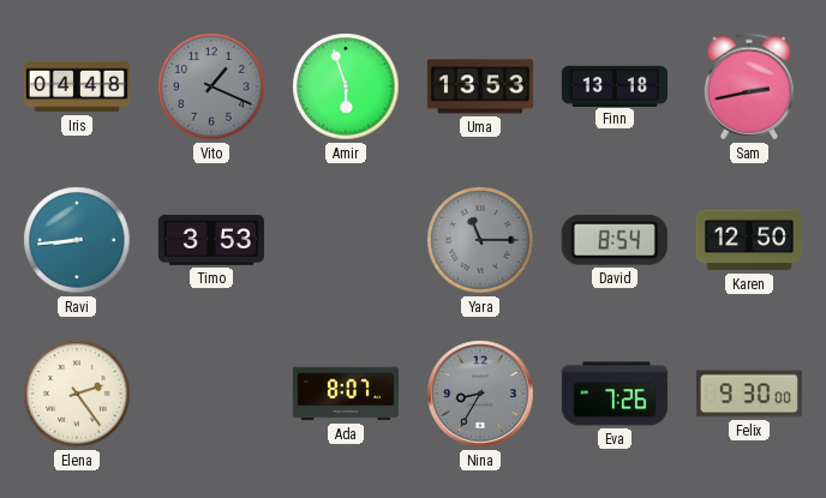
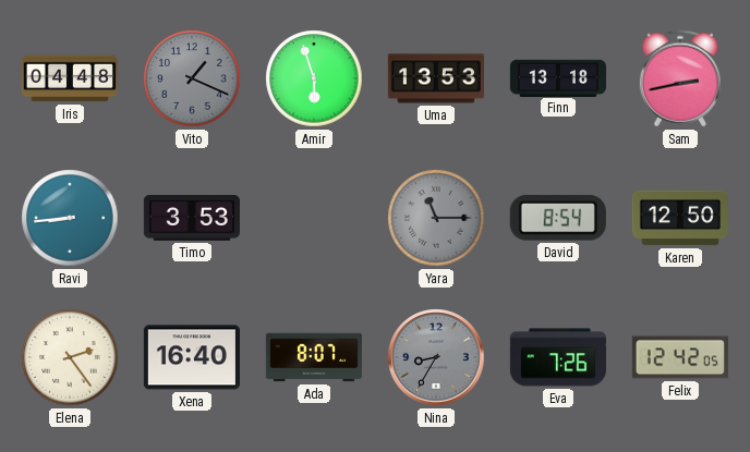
Xena: none -> 16:40
Felix: 9:30 -> 12:42
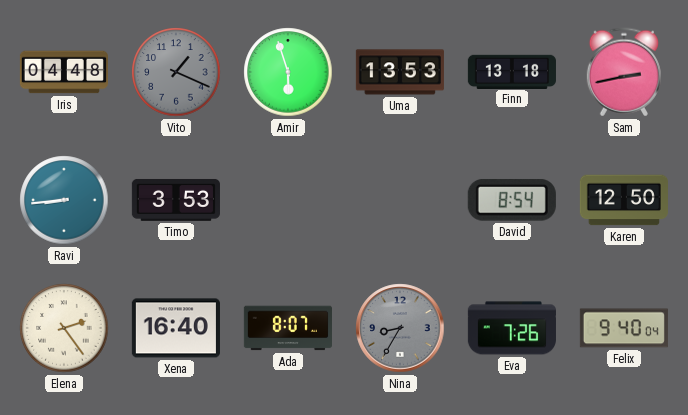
Yara: 11:15 -> none
Felix: 12:42 -> 9:40
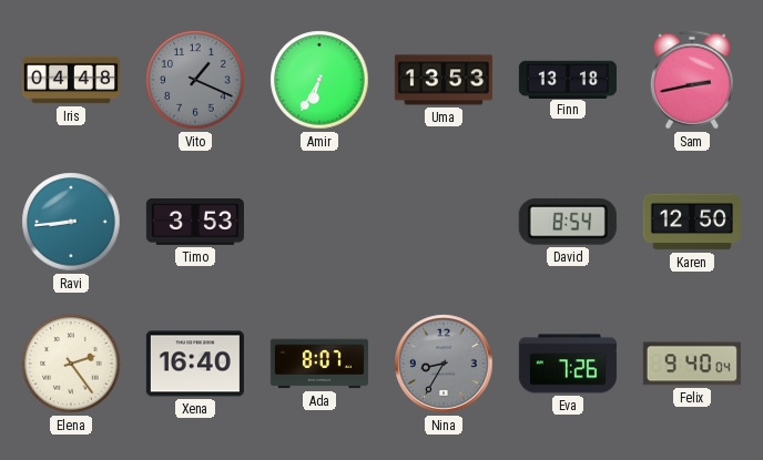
Amir: 5:57 -> 6:35
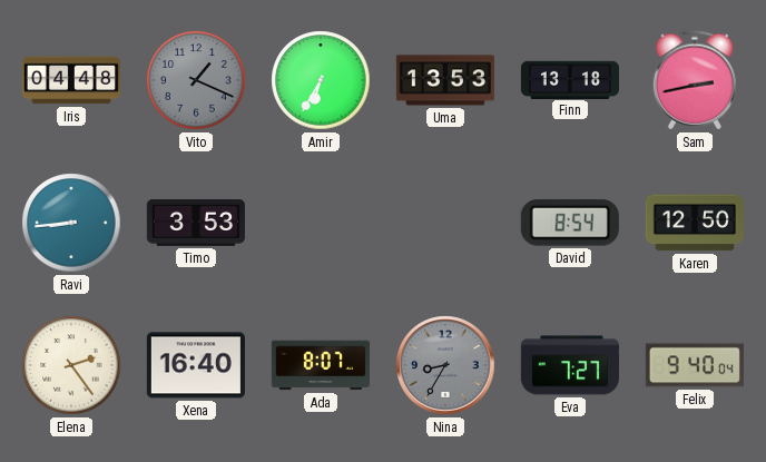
Eva: 7:26 -> 7:27
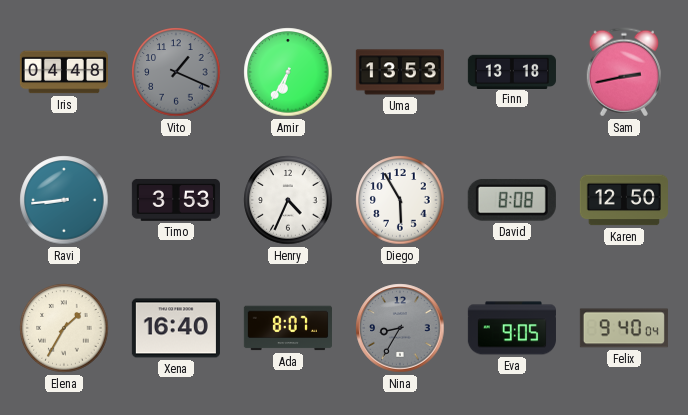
Henry: none -> 4:34
Diego: none -> 5:55
David: 8:54 -> 8:08
Elena: 2:24 -> 1:35
Eva: 7:27 -> 9:05
